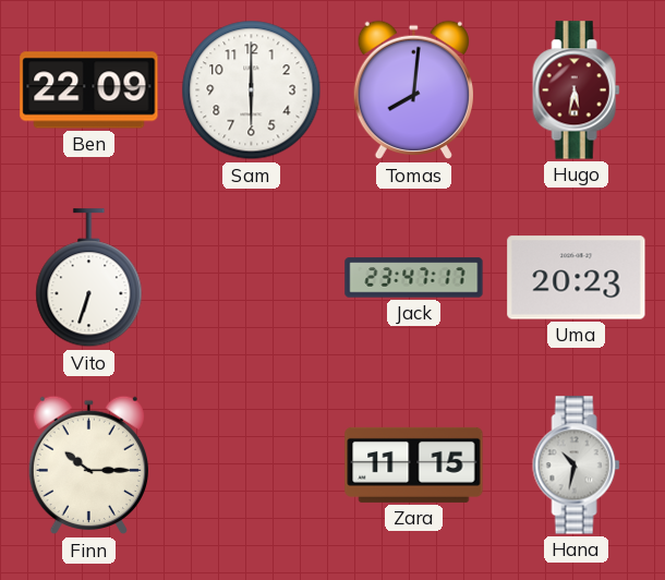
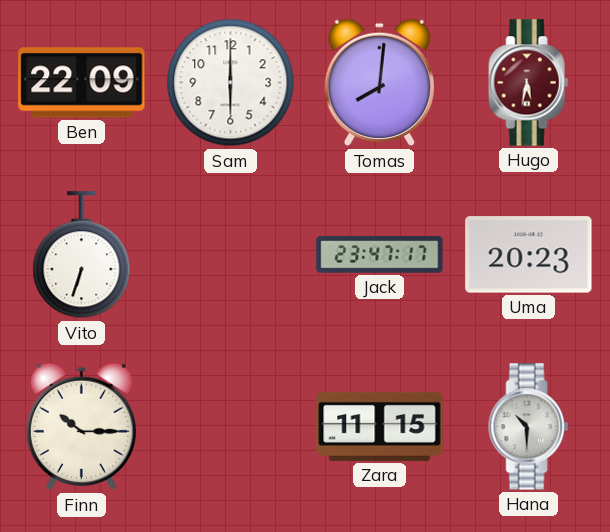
Hana: 10:32 -> 10:30
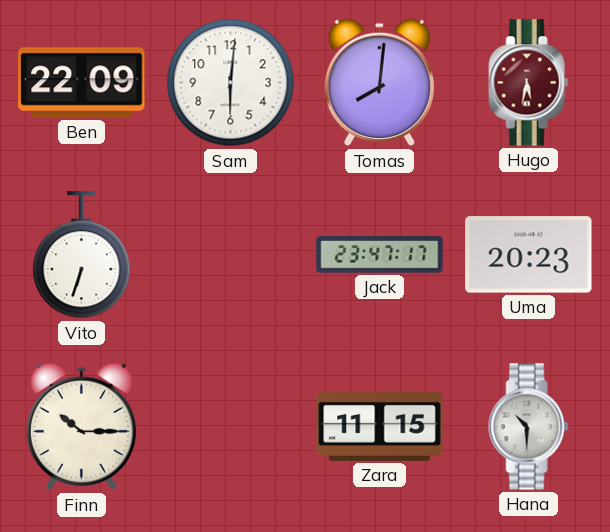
Sam: 6:00 -> 6:01
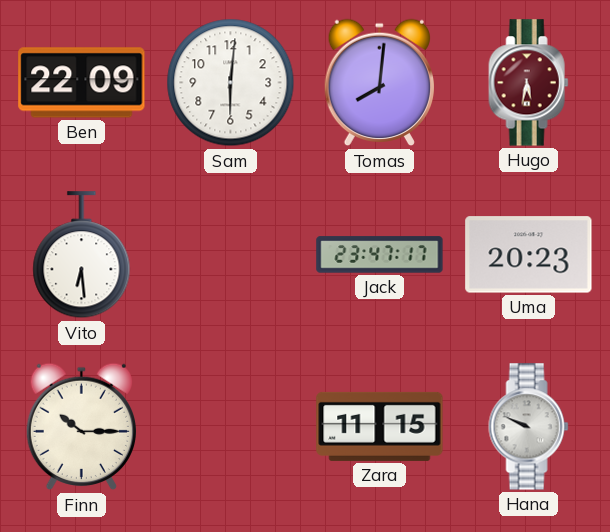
Vito: 6:33 -> 6:29
Hana: 10:30 -> 9:49
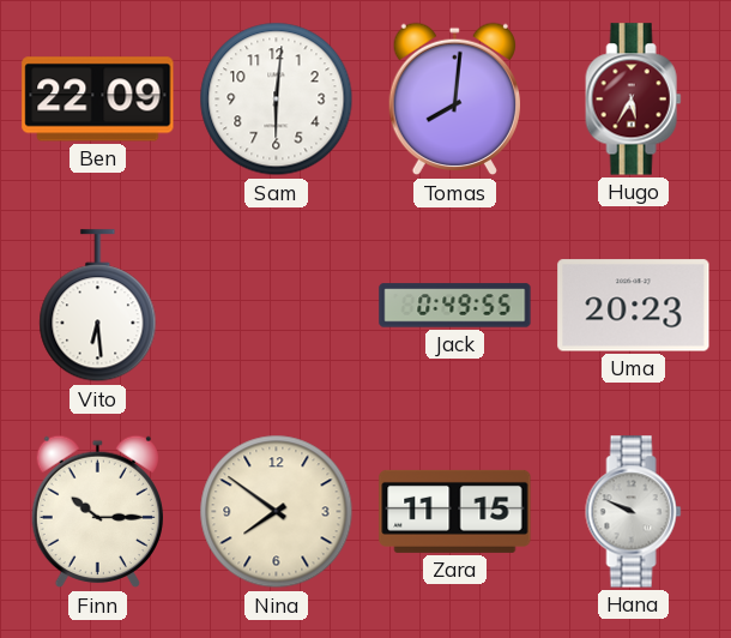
Hugo: 5:32 -> 5:35
Jack: 23:47 -> 0:49
Nina: none -> 7:51
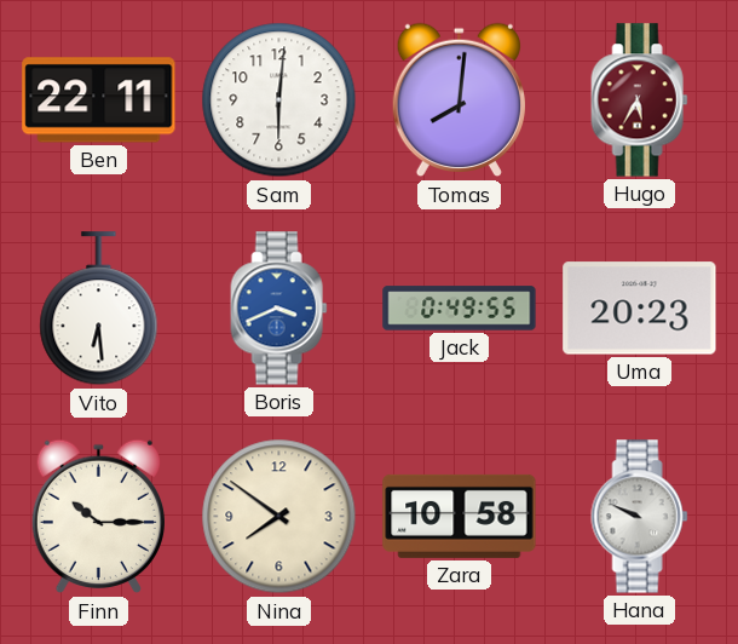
Ben: 22:09 -> 22:11
Boris: none -> 3:41
Zara: 11:15 -> 10:58
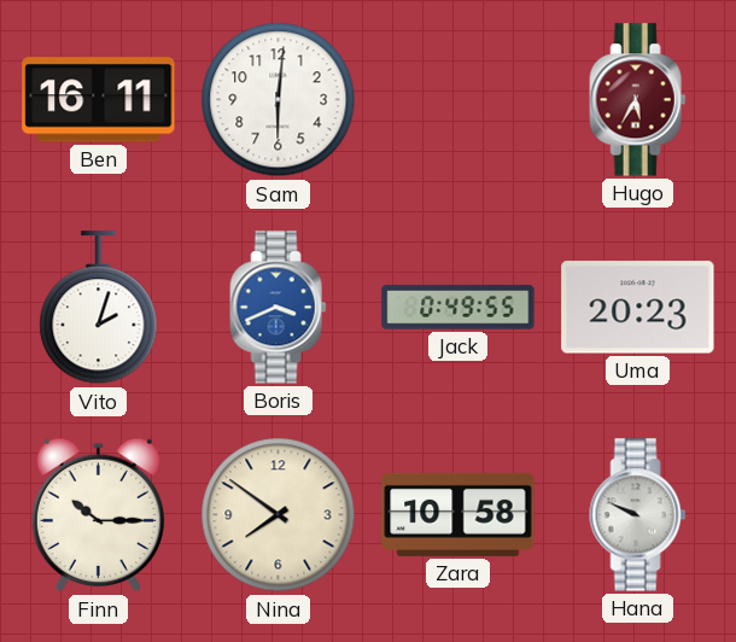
Ben: 22:11 -> 16:11
Tomas: 8:01 -> none
Vito: 6:29 -> 2:03
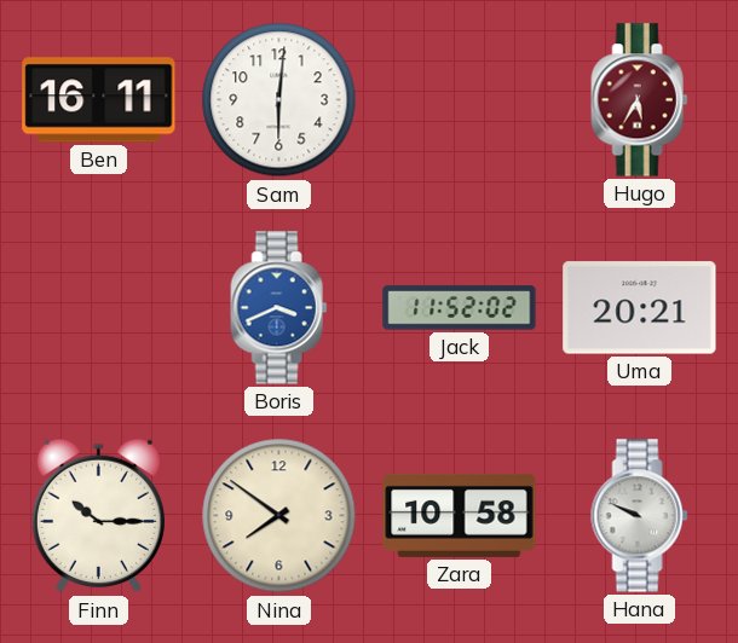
Vito: 2:03 -> none
Jack: 0:49 -> 11:52
Uma: 20:23 -> 20:21
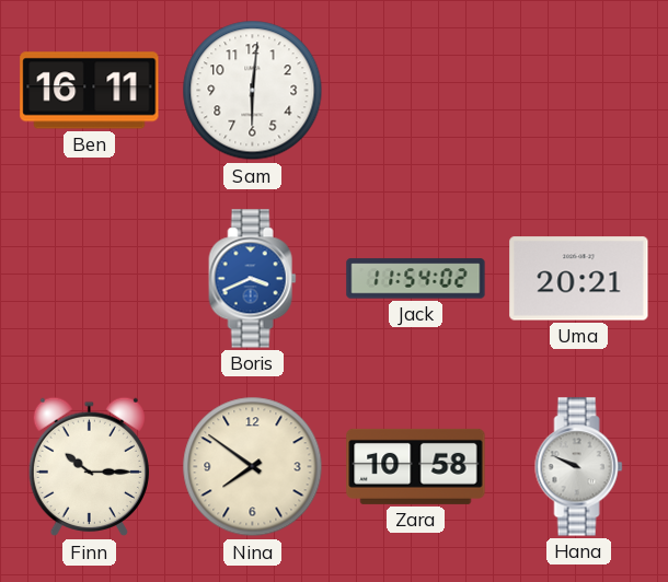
Hugo: 5:35 -> none
Jack: 11:52 -> 11:54
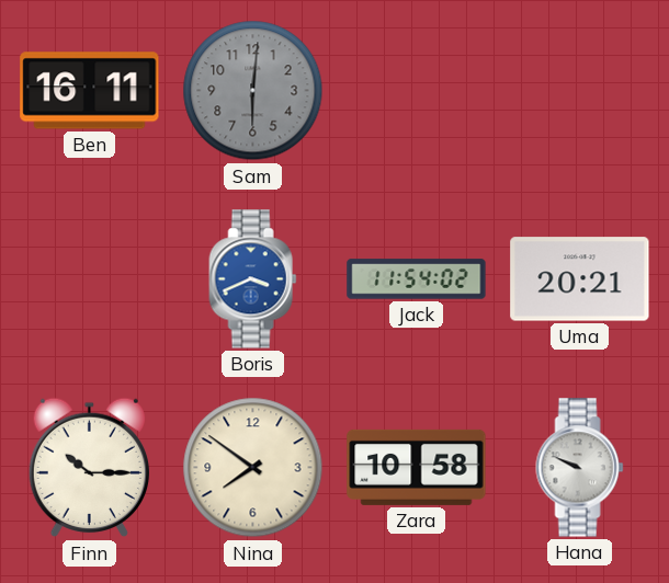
Sam dial: white -> grey
